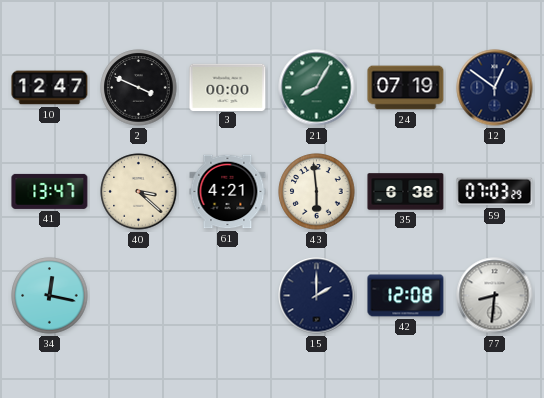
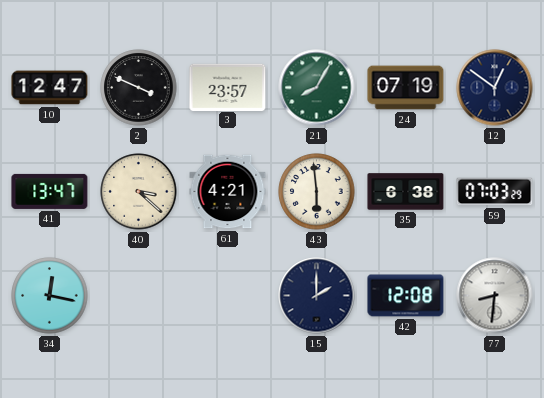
3: 00:00 -> 23:57
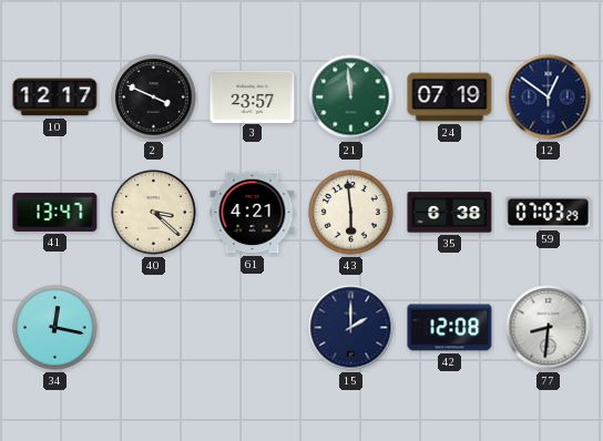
10: 12:47 -> 12:17
21: 8:05 -> 11:59
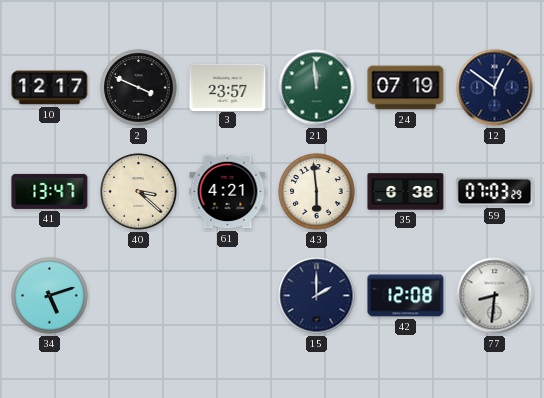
34: 12:17 -> 5:12
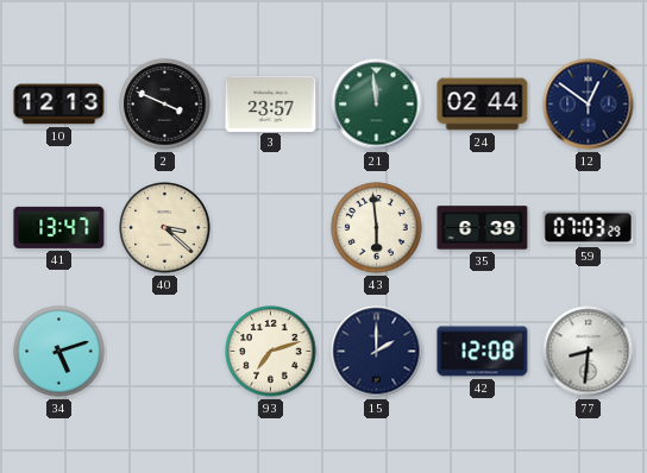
10: 12:17 -> 12:13
24: 07:19 -> 02:44
61: 4:21 -> none
35: 6:38 -> 6:39
93: none -> 7:12
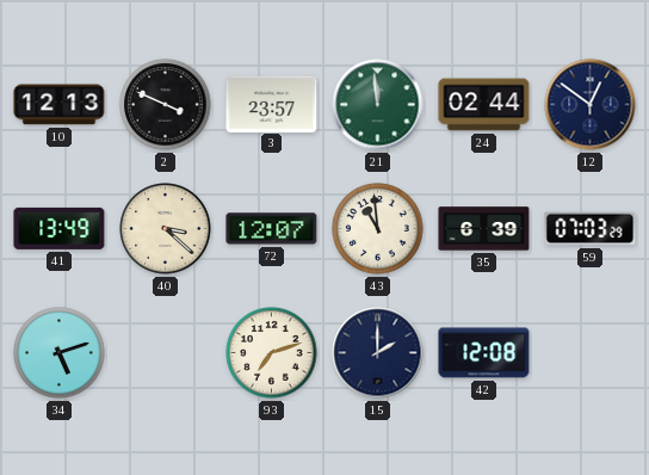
41: 13:47 -> 13:49
72: none -> 12:07
43: 5:59 -> 10:59
77: 8:31 -> none
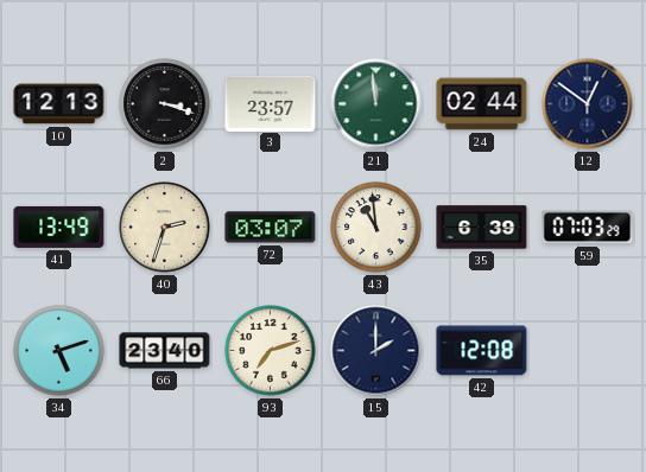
2: 3:49 -> 3:18
40: 3:22 -> 2:33
72: 12:07 -> 03:07
66: none -> 23:40
